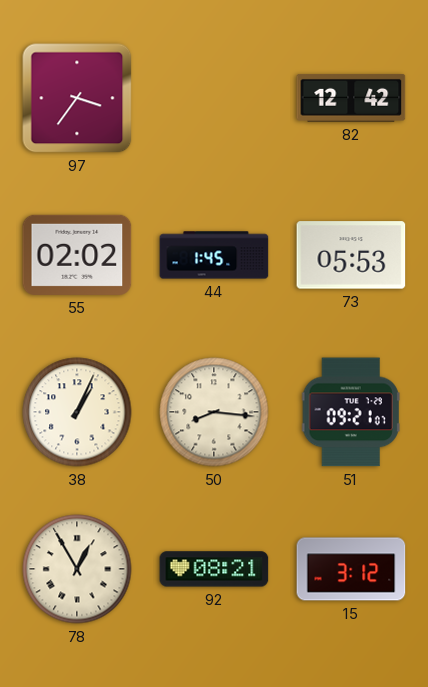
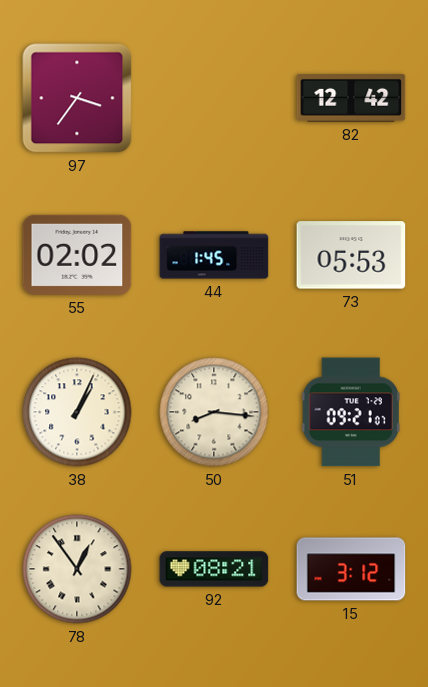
78: 12:55 -> 12:54
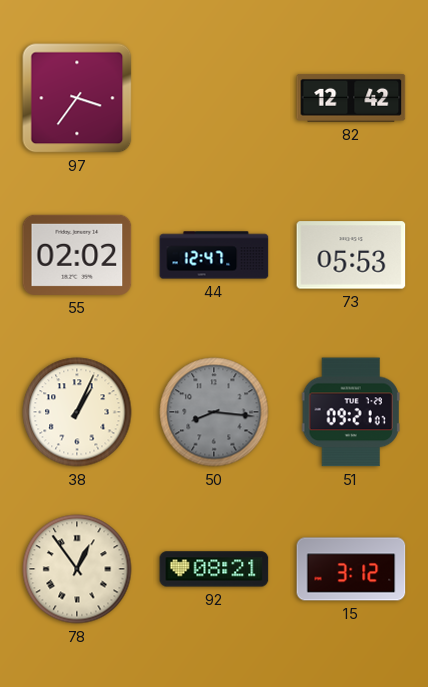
44: 1:45 -> 12:47
50 dial: cream -> grey
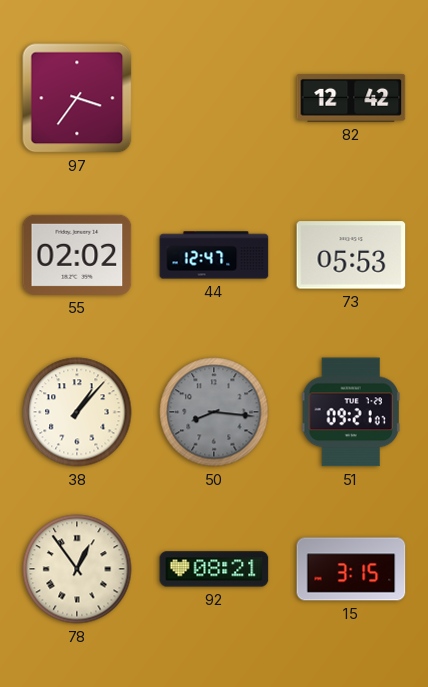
38: 1:04 -> 1:07
15: 3:12 -> 3:15
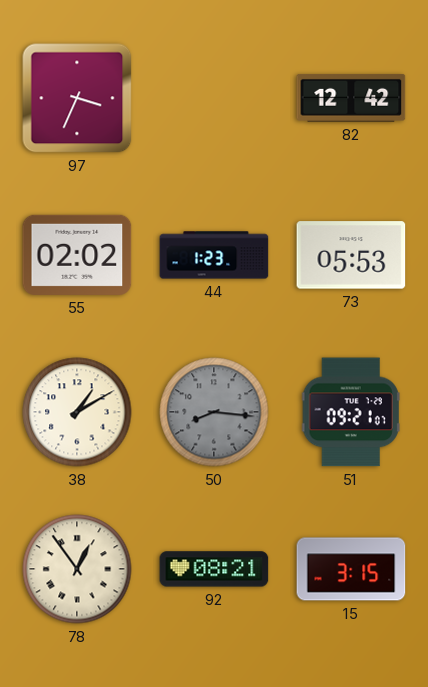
97: 3:36 -> 3:34
44: 12:47 -> 1:23
38: 1:07 -> 1:10
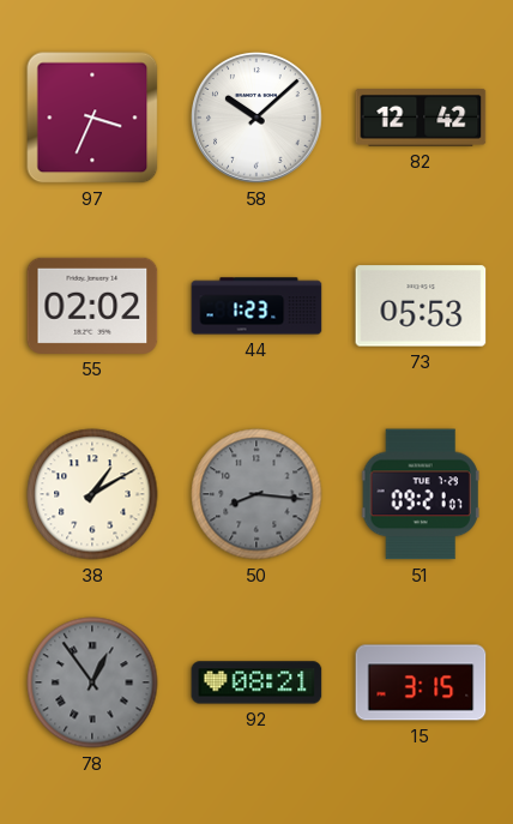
58: none -> 10:08
78 dial: cream -> grey
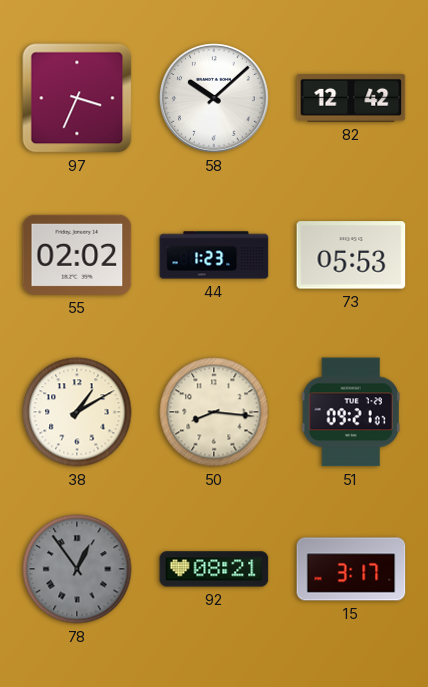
50 dial: grey -> cream
15: 3:15 -> 3:17
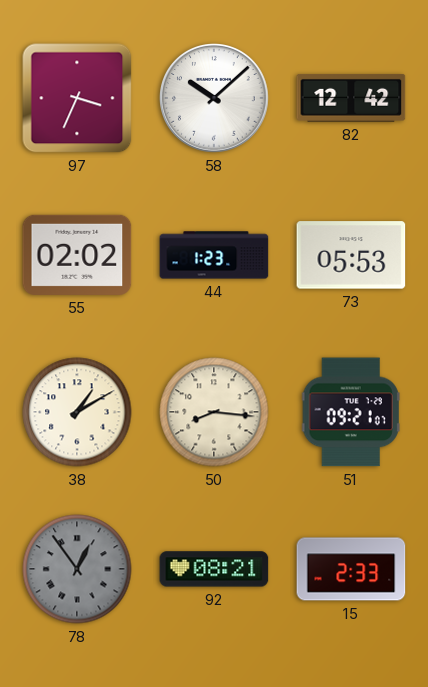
15: 3:17 -> 2:33
